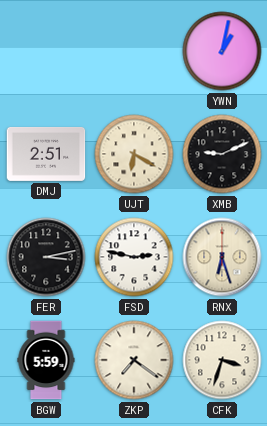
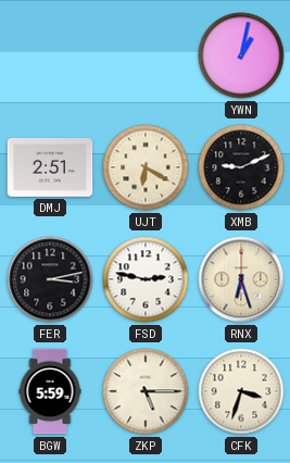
ZKP: 7:21 -> 5:15
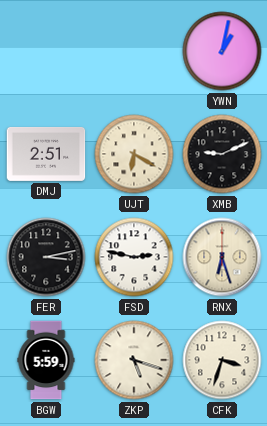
ZKP: 5:15 -> 5:18
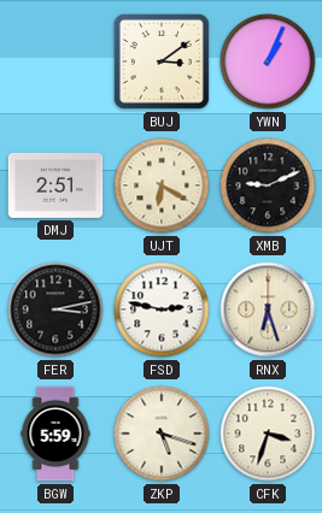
BUJ: none -> 3:09
YWN: 1:02 -> 1:04
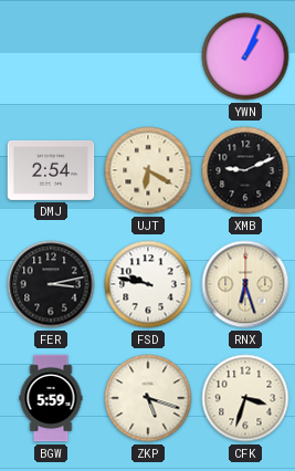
BUJ: 3:09 -> none
DMJ: 2:51 -> 2:54
FSD: 2:47 -> 9:47
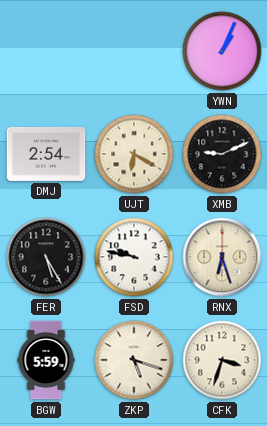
FER: 3:13 -> 5:25
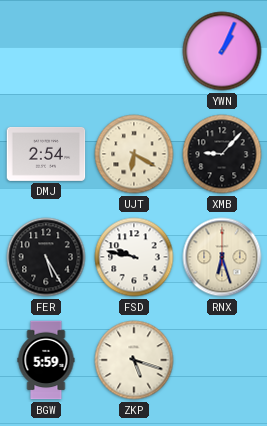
XMB: 9:11 -> 9:07
CFK: 3:33 -> none
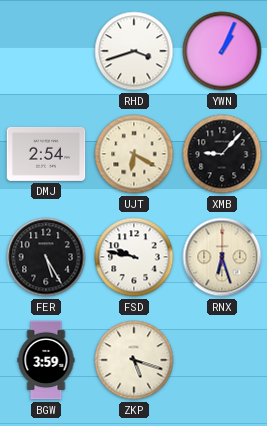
RHD: none -> 3:42
BGW: 5:59 -> 3:59
